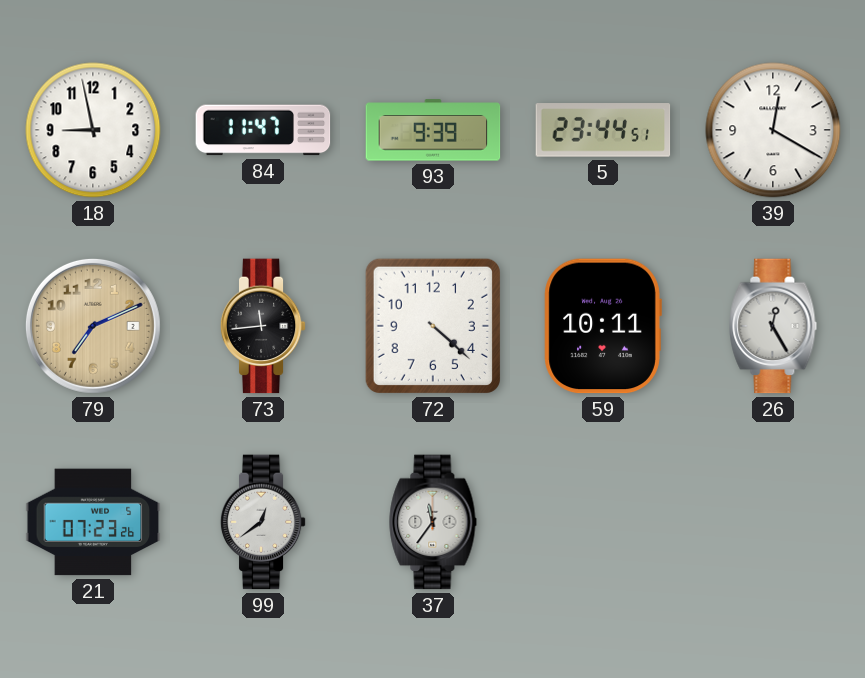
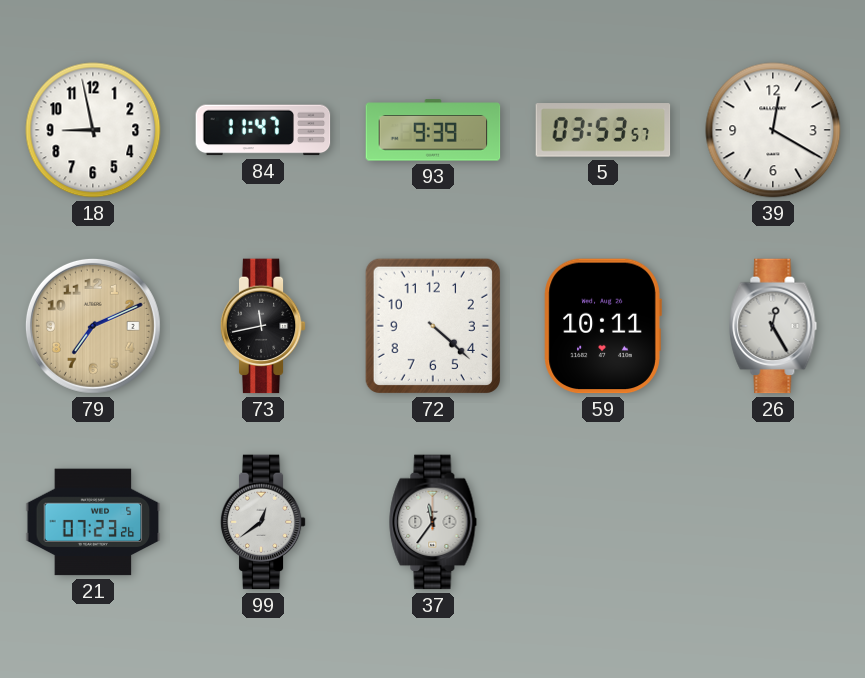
5: 23:44 -> 03:53
73: 11:44 -> 11:43
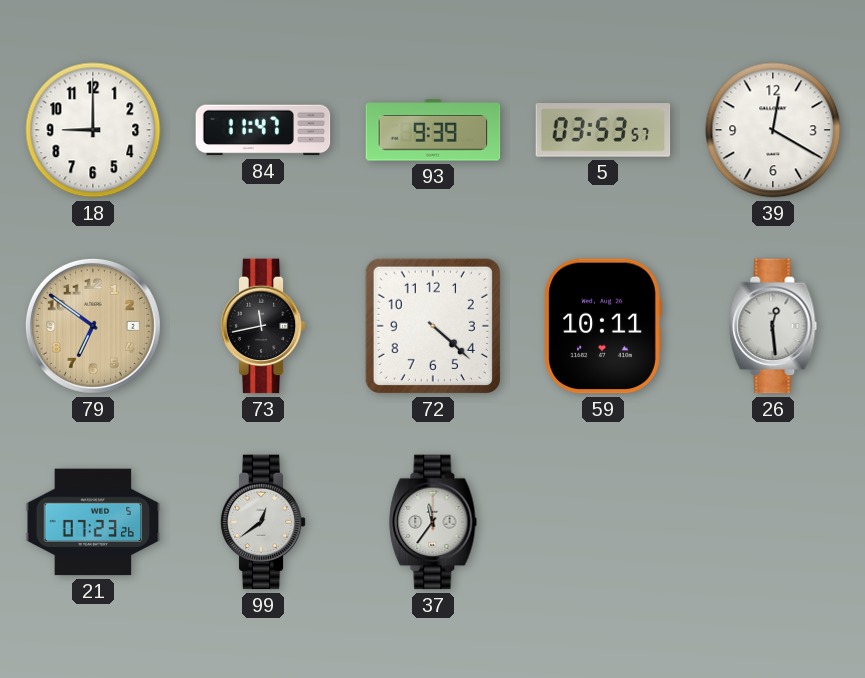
18: 8:58 -> 9:00
79: 7:11 -> 6:51
26: 12:25 -> 12:29
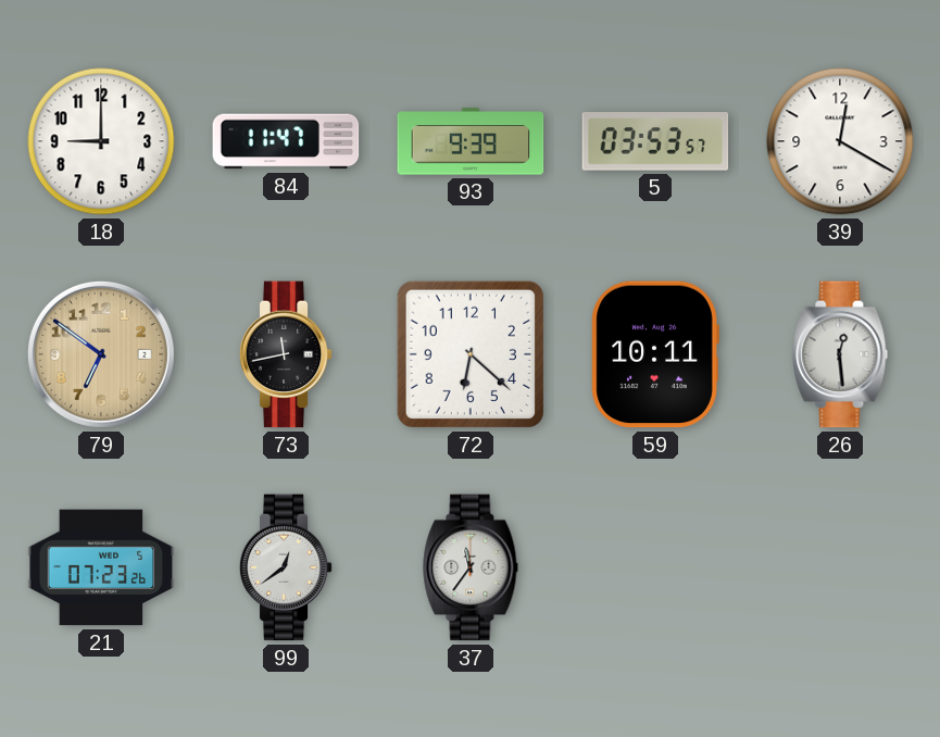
72: 4:22 -> 6:22
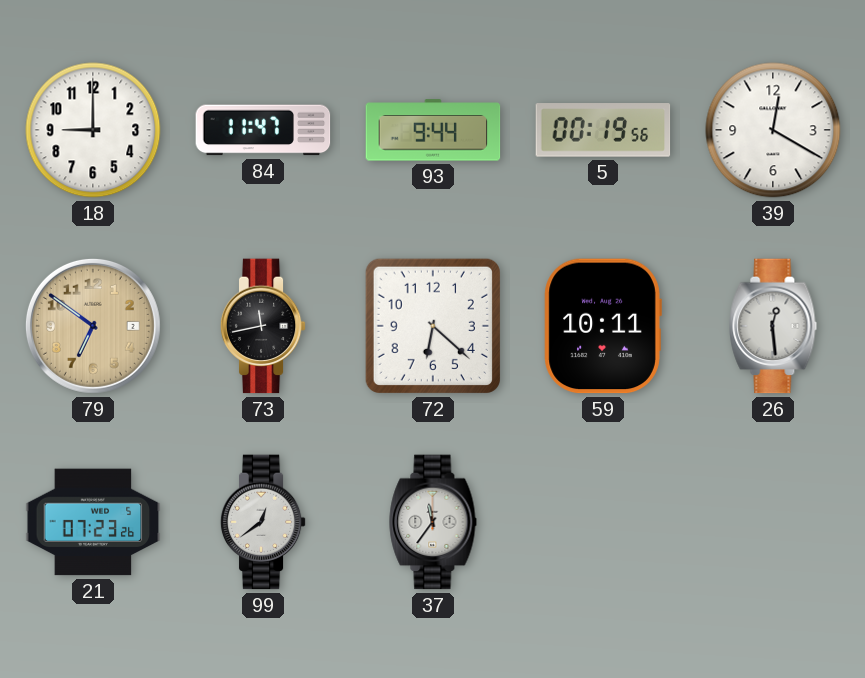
93: 9:39 -> 9:44
5: 03:53 -> 00:19
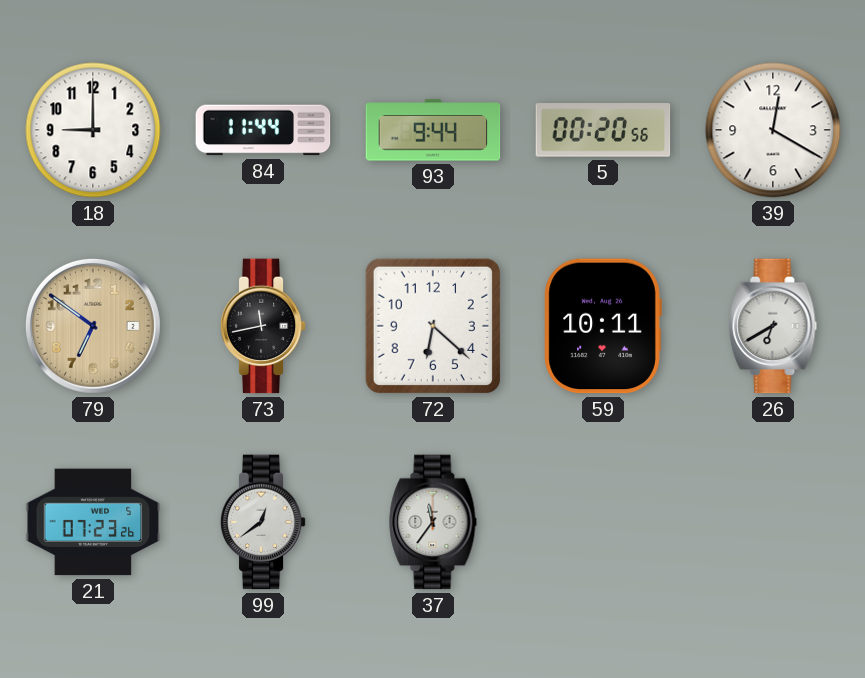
84: 11:47 -> 11:44
5: 00:19 -> 00:20
26: 12:29 -> 6:40
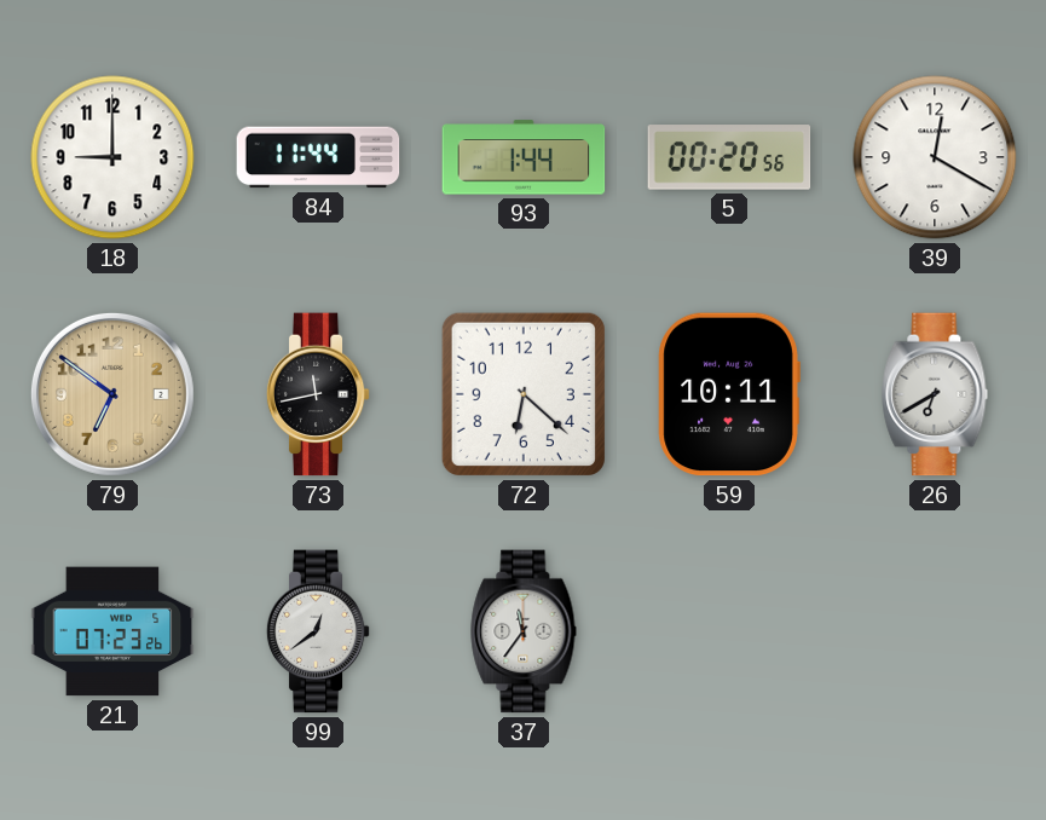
93: 9:44 -> 1:44
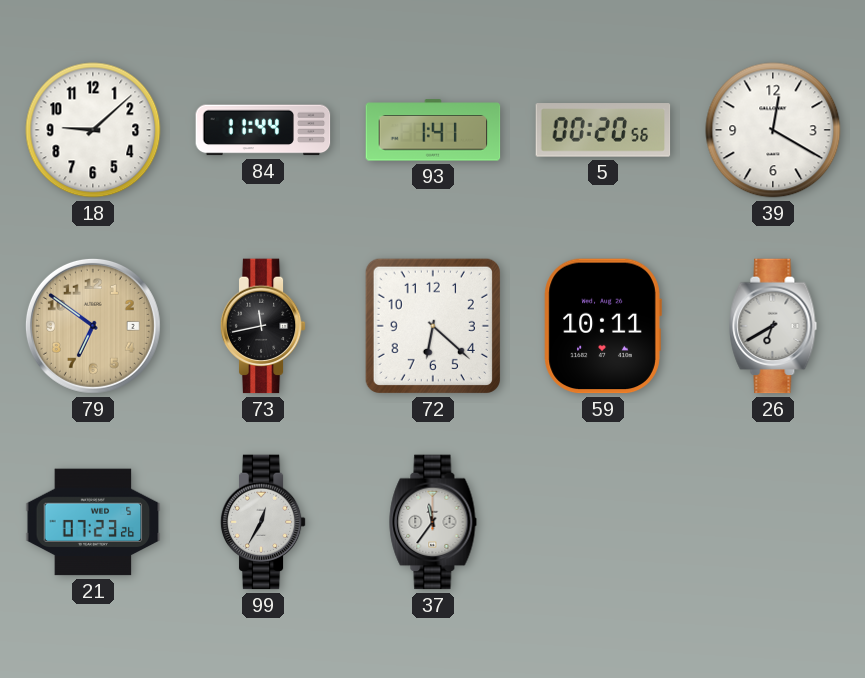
18: 9:00 -> 9:08
93: 1:44 -> 1:41
99: 12:39 -> 12:35
